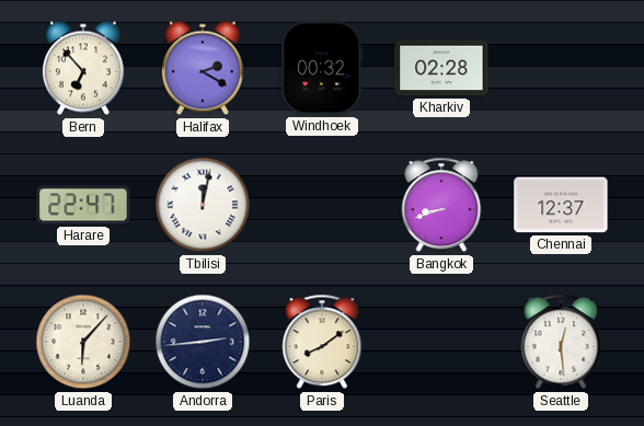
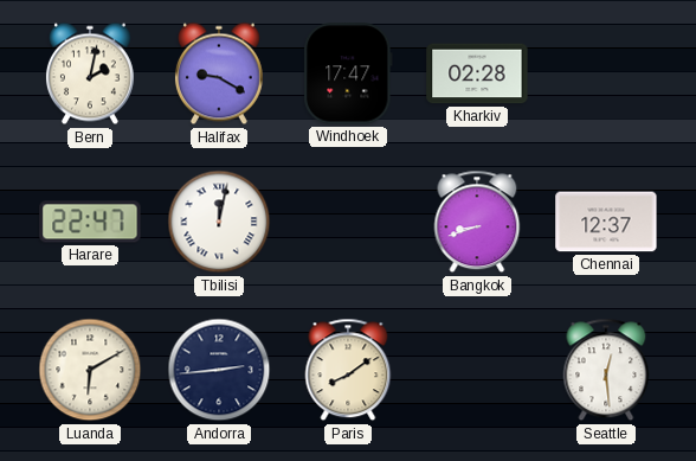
Bern: 6:53 -> 2:02
Halifax: 2:20 -> 9:20
Windhoek: 00:32 -> 17:47
Luanda: 6:07 -> 6:10
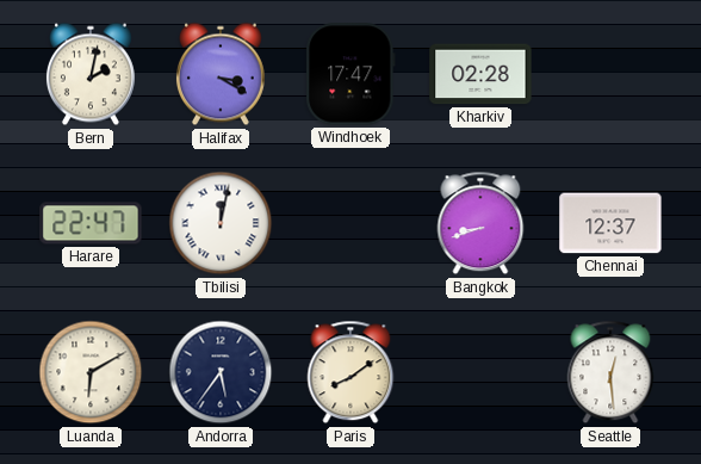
Halifax: 9:20 -> 3:20
Andorra: 2:44 -> 5:36
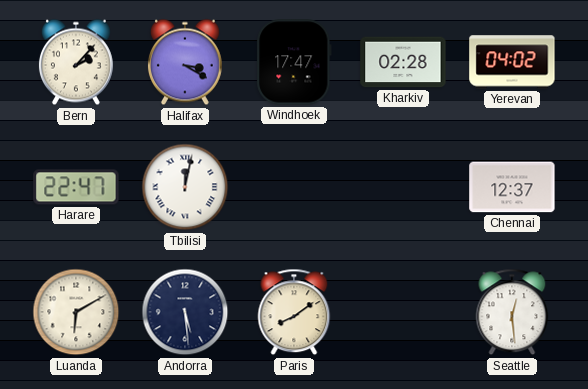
Bern: 2:02 -> 2:07
Yerevan: none -> 04:02
Bangkok: 8:42 -> none
Andorra: 5:36 -> 5:29
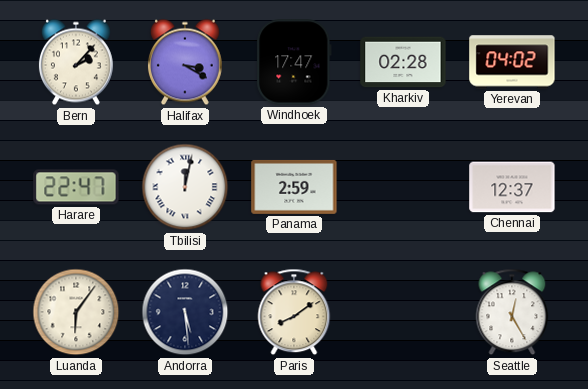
Panama: none -> 2:59
Luanda: 6:10 -> 6:06
Seattle: 12:29 -> 12:25
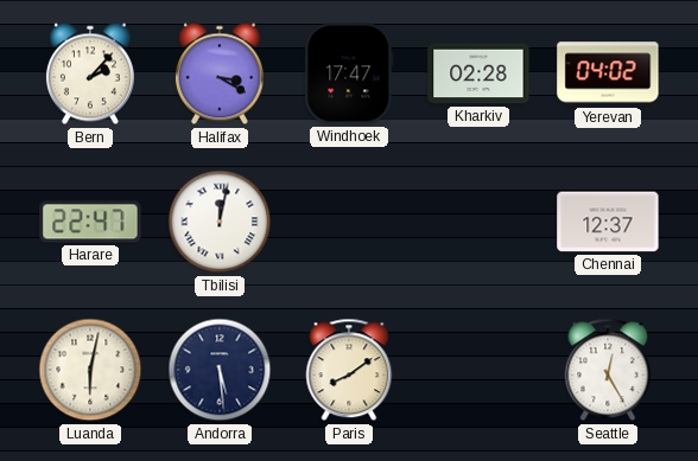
Panama: 2:59 -> none
Luanda: 6:06 -> 6:02
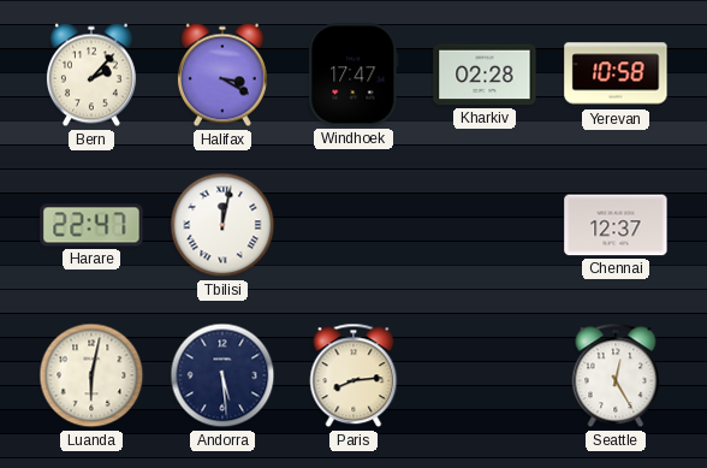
Yerevan: 04:02 -> 10:58
Paris: 8:09 -> 8:14
